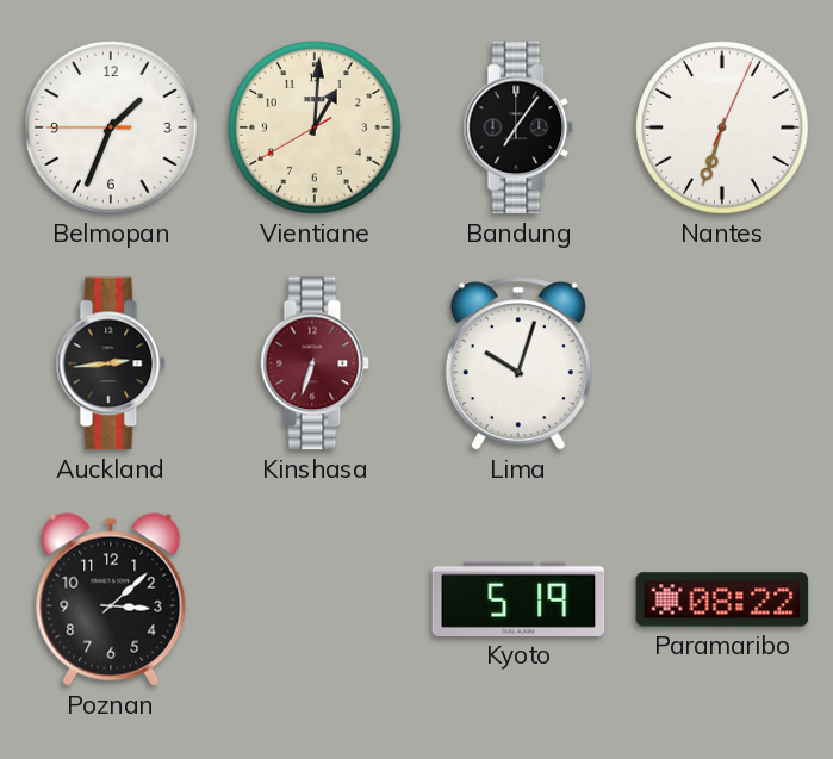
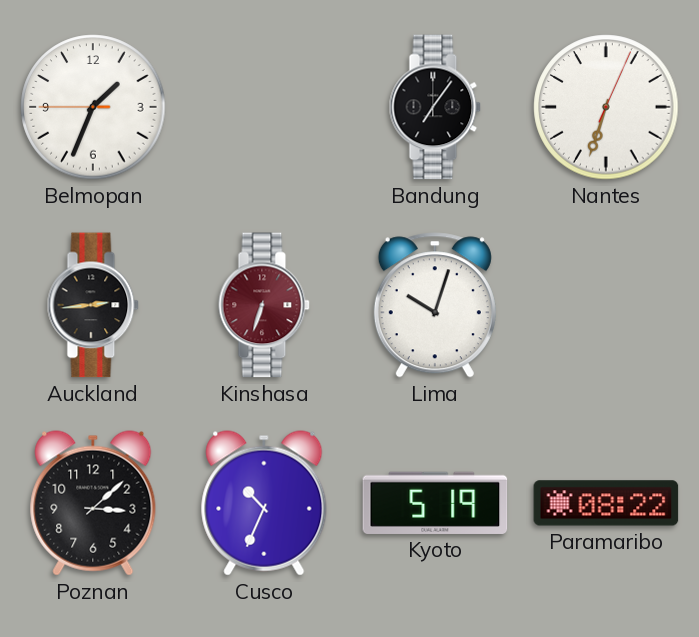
Vientiane: 1:00 -> none
Cusco: none -> 10:34
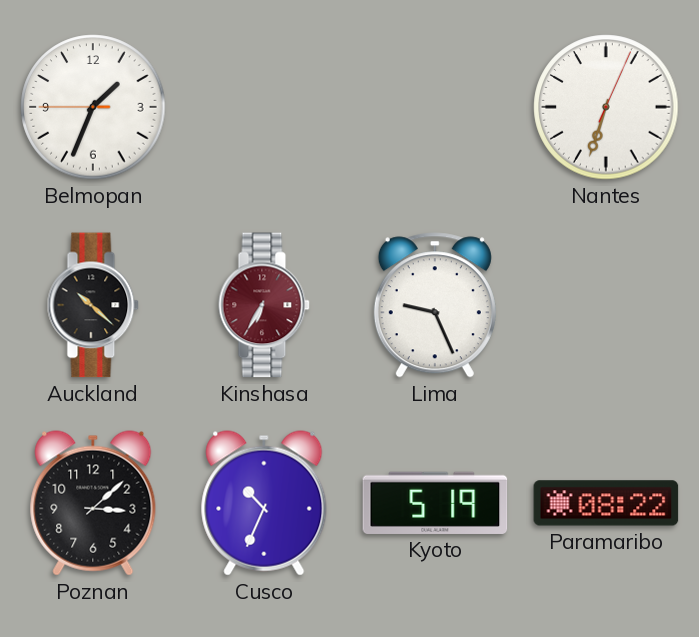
Bandung: 7:06 -> none
Auckland: 2:44 -> 10:22
Kinshasa: 6:33 -> 6:35
Lima: 10:03 -> 9:26
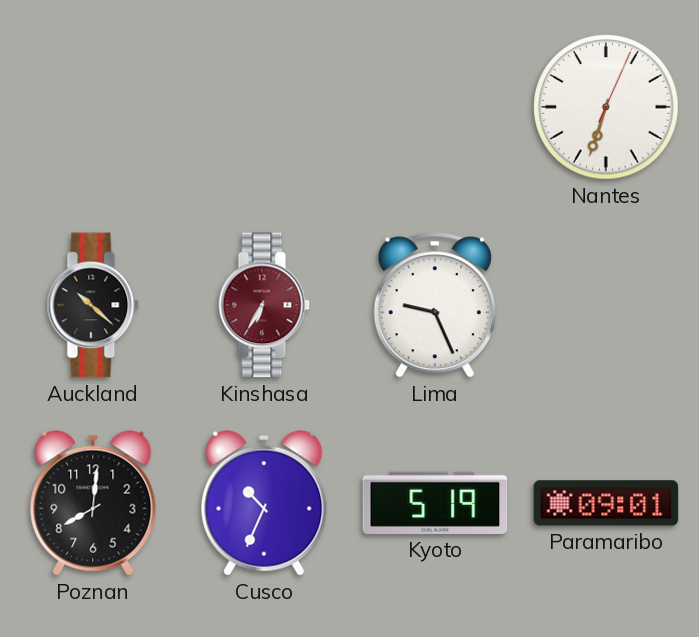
Belmopan: 1:33 -> none
Poznan: 3:08 -> 8:01
Paramaribo: 08:22 -> 09:01
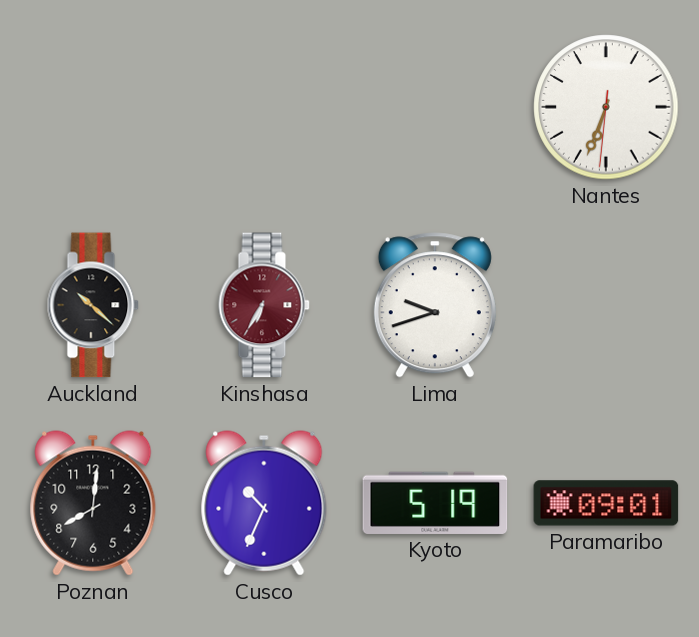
Nantes: 6:33:04 -> 6:33:31
Lima: 9:26 -> 9:42
